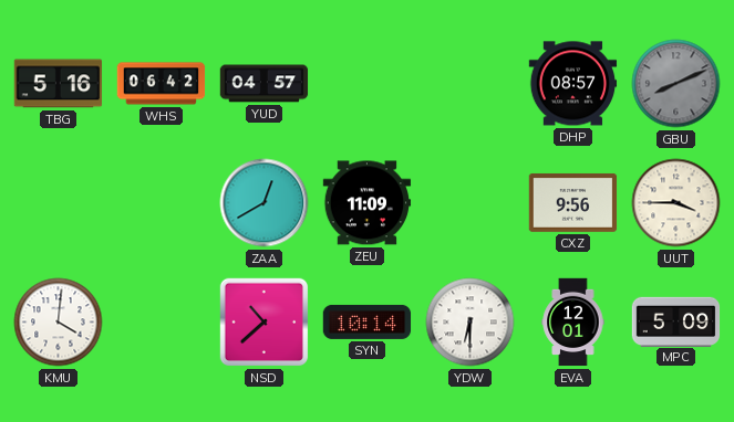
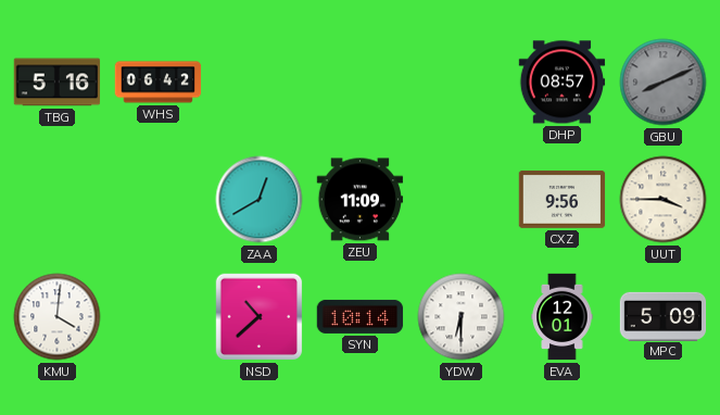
YUD: 04:57 -> none
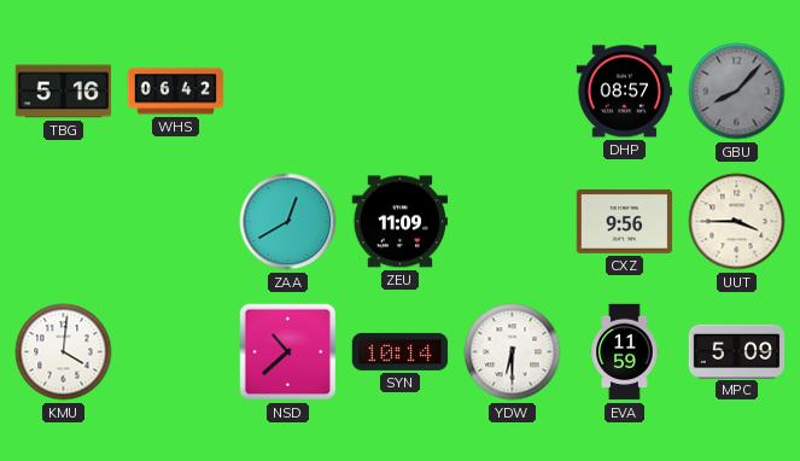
GBU: 8:11 -> 8:07
EVA: 12:01 -> 11:59
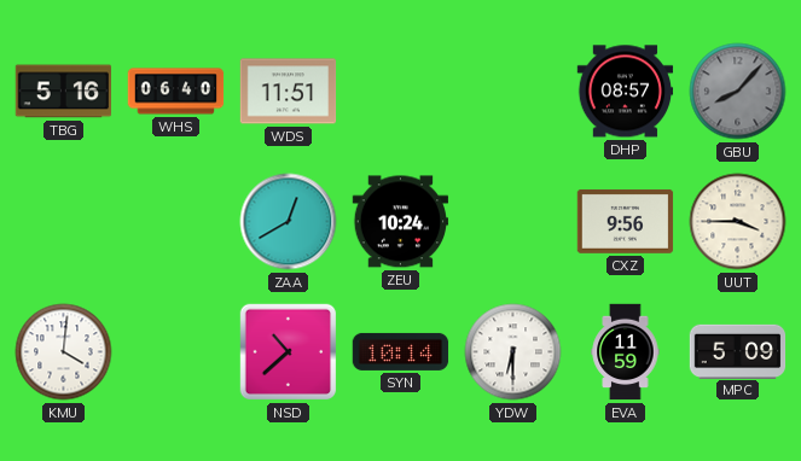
WHS: 06:42 -> 06:40
WDS: none -> 11:51
ZEU: 11:09 -> 10:24
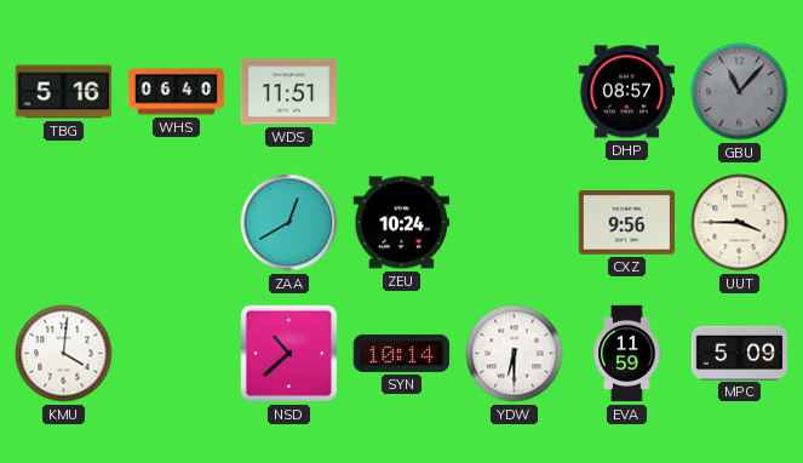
GBU: 8:07 -> 11:07
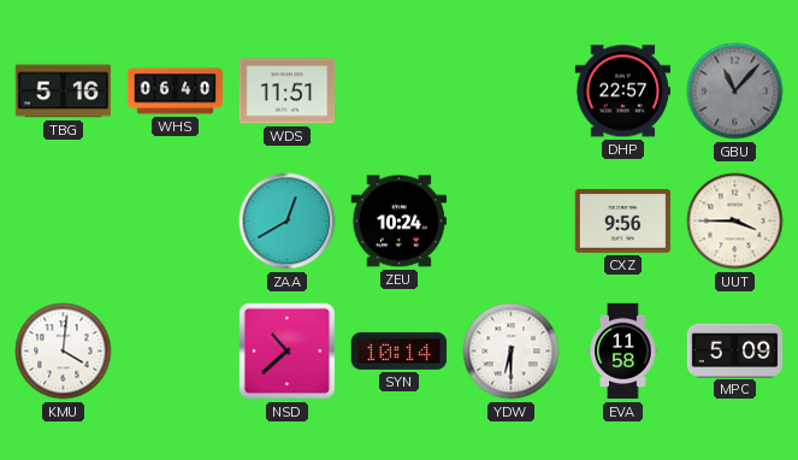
DHP: 08:57 -> 22:57
EVA: 11:59 -> 11:58
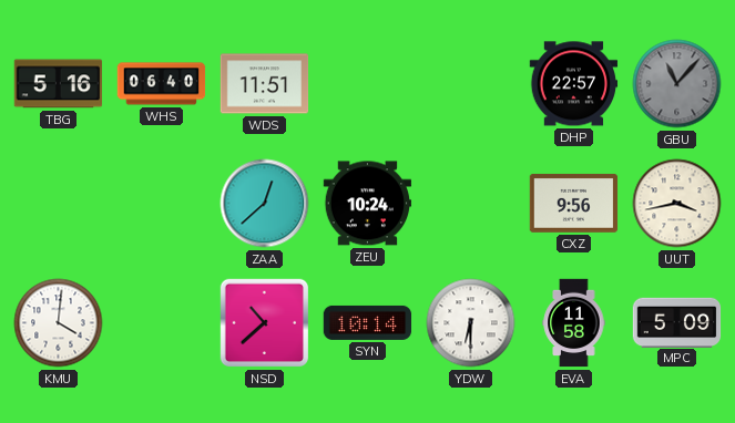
ZAA: 12:40 -> 12:38
UUT: 3:45 -> 3:43
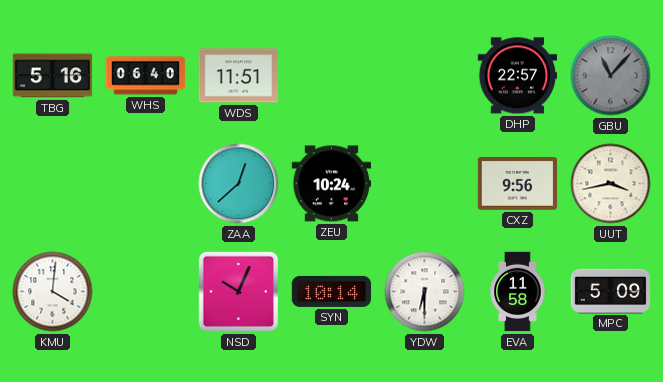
NSD: 10:38 -> 10:04
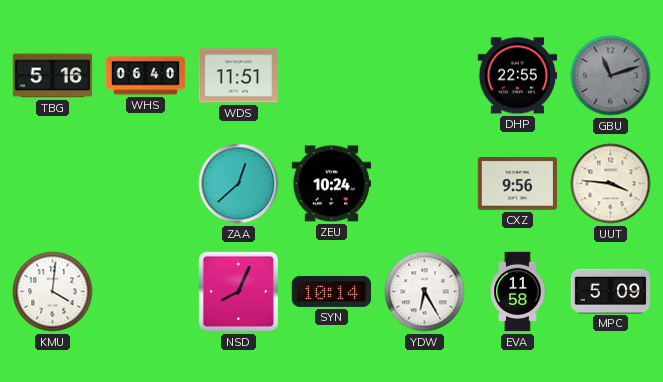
DHP: 22:57 -> 22:55
GBU: 11:07 -> 11:12
UUT: 3:43 -> 3:46
NSD: 10:04 -> 8:04
YDW: 6:30 -> 6:25
